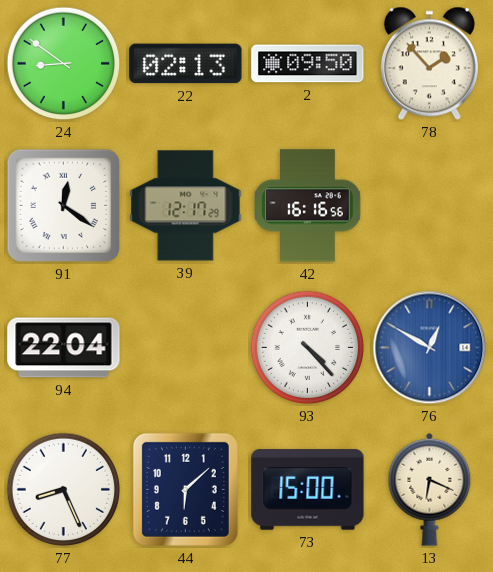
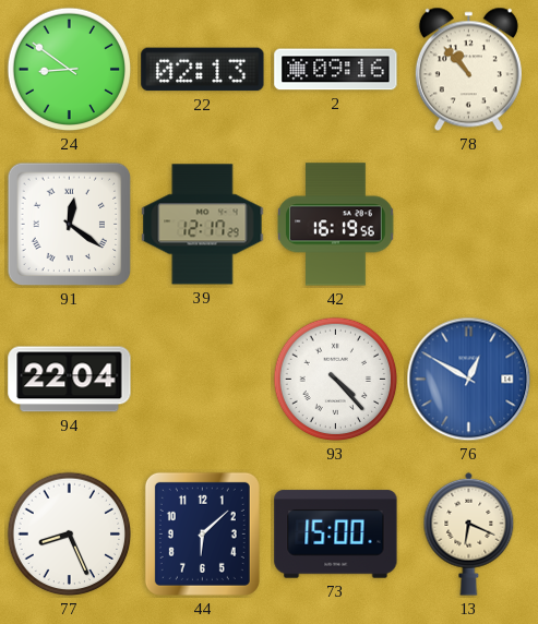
2: 09:50 -> 09:16
78: 1:53 -> 10:53
42: 16:16 -> 16:19
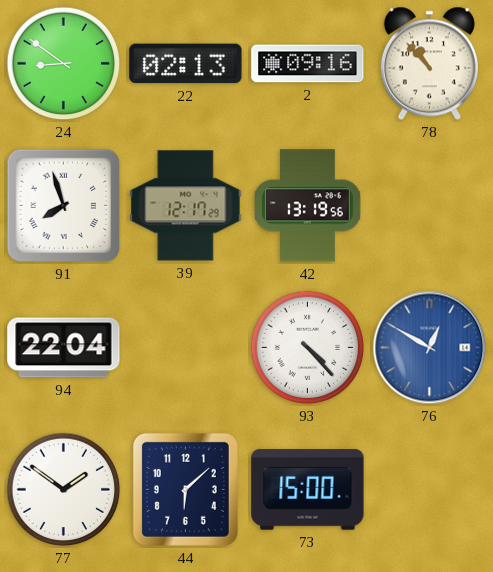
91: 12:21 -> 7:57
42: 16:19 -> 13:19
77: 8:26 -> 1:51
13: 6:19 -> none
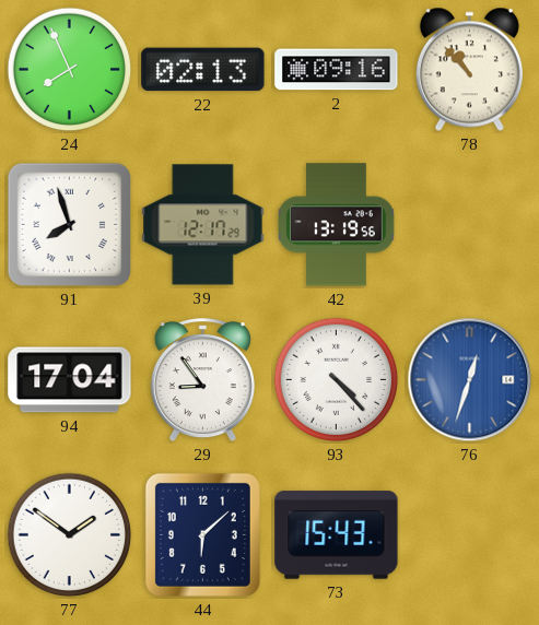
24: 8:51 -> 7:56
94: 22:04 -> 17:04
29: none -> 8:54
76: 12:50 -> 12:33
73: 15:00 -> 15:43
